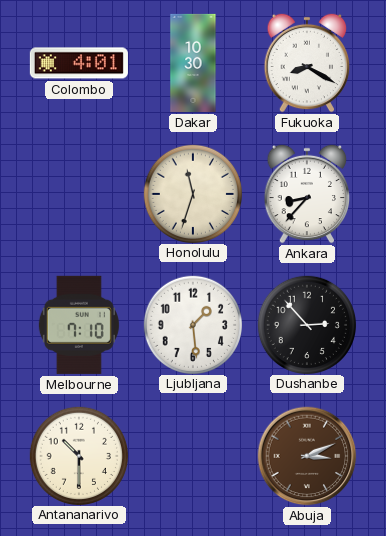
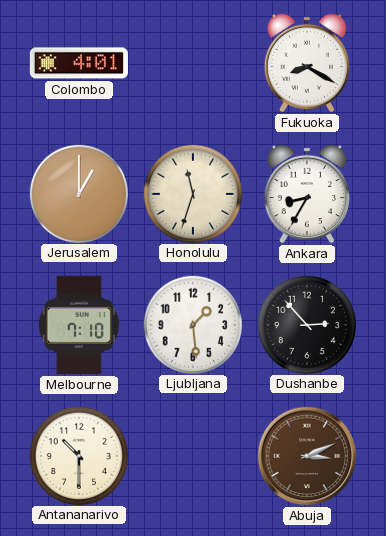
Dakar: 10:30 -> none
Jerusalem: none -> 1:00
Ankara: 8:37 -> 8:35
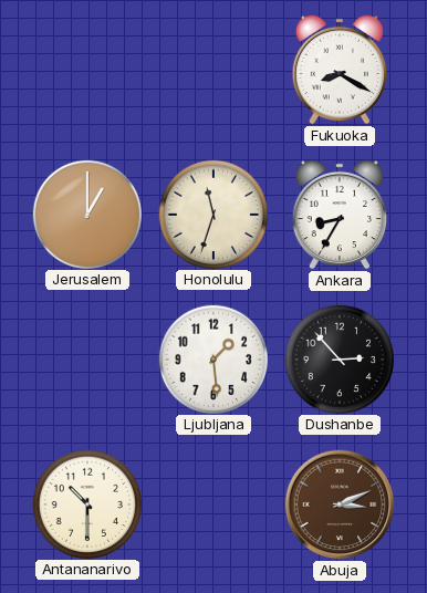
Colombo: 4:01 -> none
Melbourne: 7:10 -> none
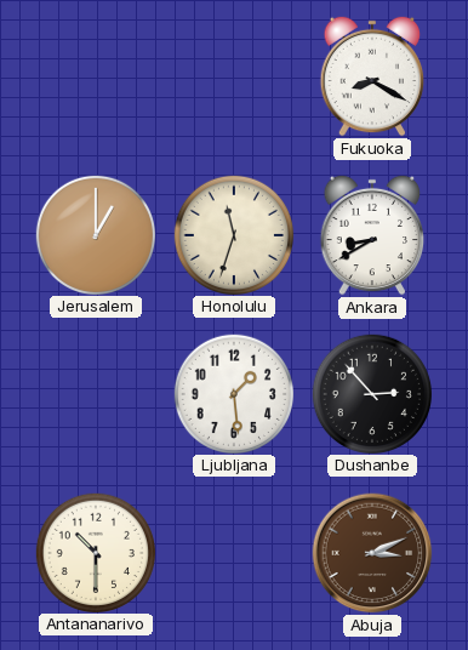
Ankara: 8:35 -> 8:40
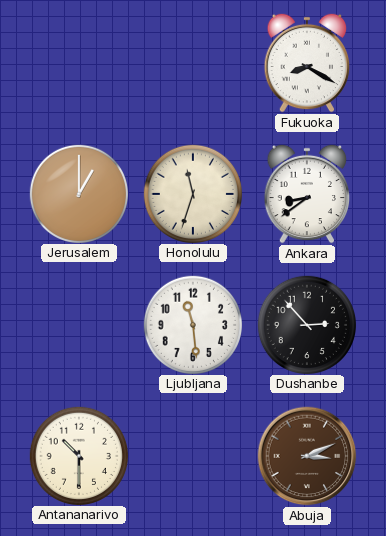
Ankara: 8:40 -> 8:39
Ljubljana: 1:29 -> 11:29
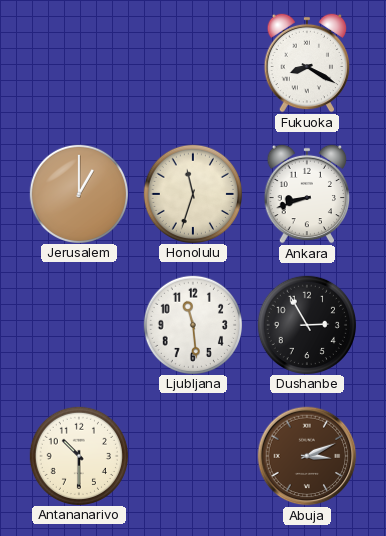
Ankara: 8:39 -> 8:42
Dushanbe: 2:53 -> 2:55
